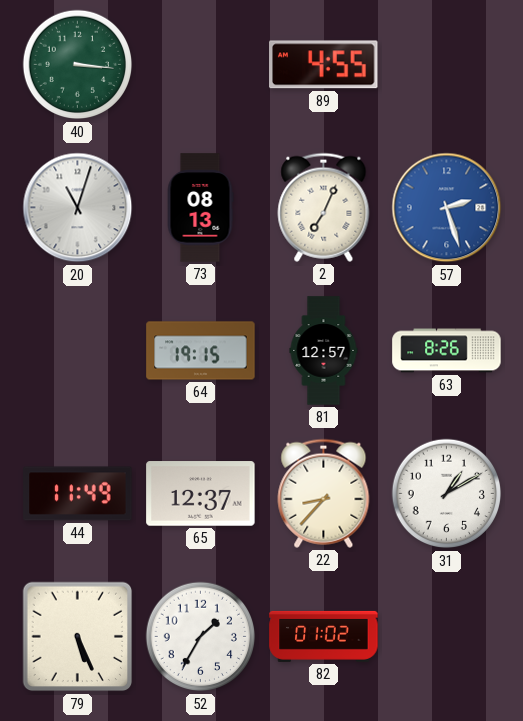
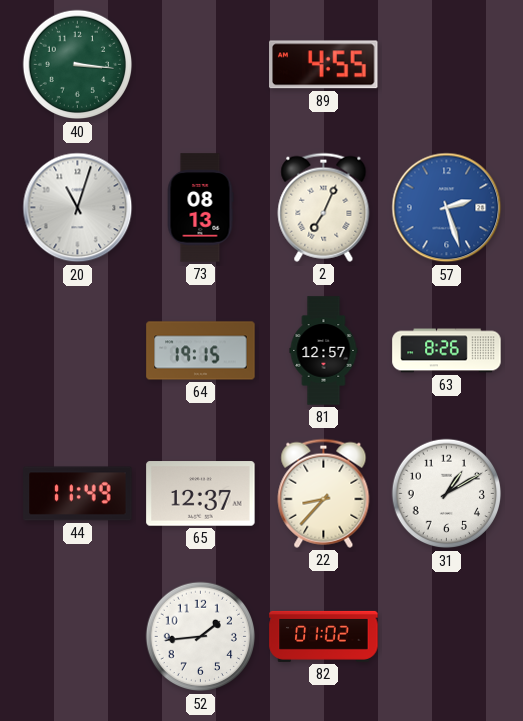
79: 5:26 -> none
52: 1:35 -> 1:44
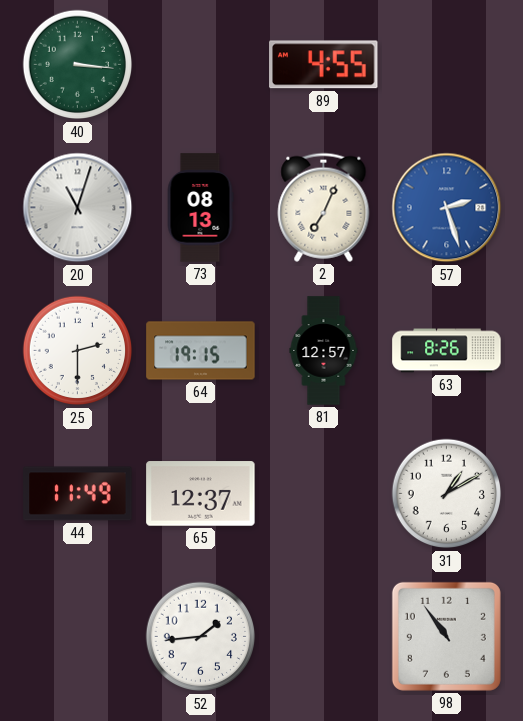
25: none -> 2:30
22: 8:37 -> none
82: 01:02 -> none
98: none -> 10:54
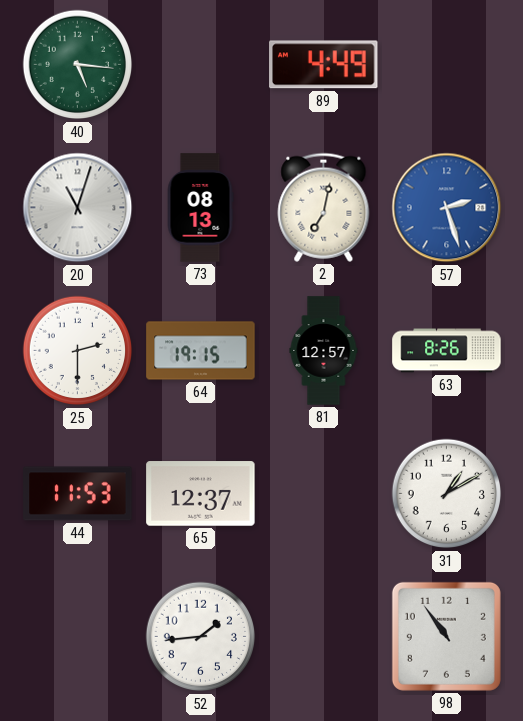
40: 3:16 -> 5:16
89: 4:55 -> 4:49
2: 7:04 -> 7:02
44: 11:49 -> 11:53
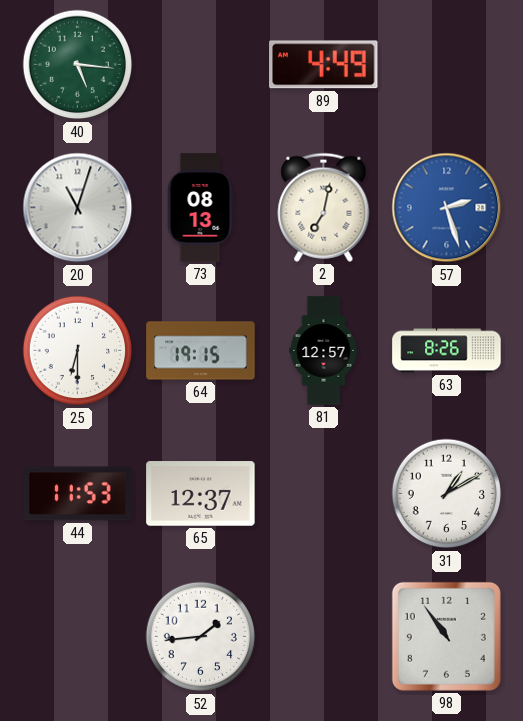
25: 2:30 -> 6:30
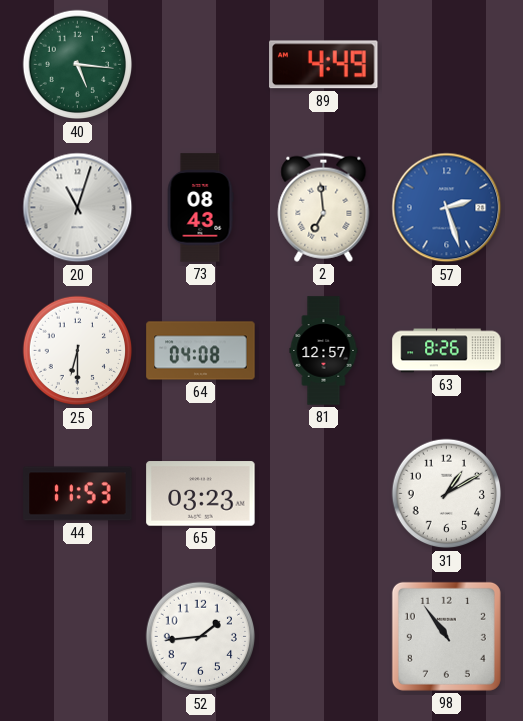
73: 08:13 -> 08:43
2: 7:02 -> 6:59
64: 19:15 -> 04:08
65: 12:37 -> 03:23
